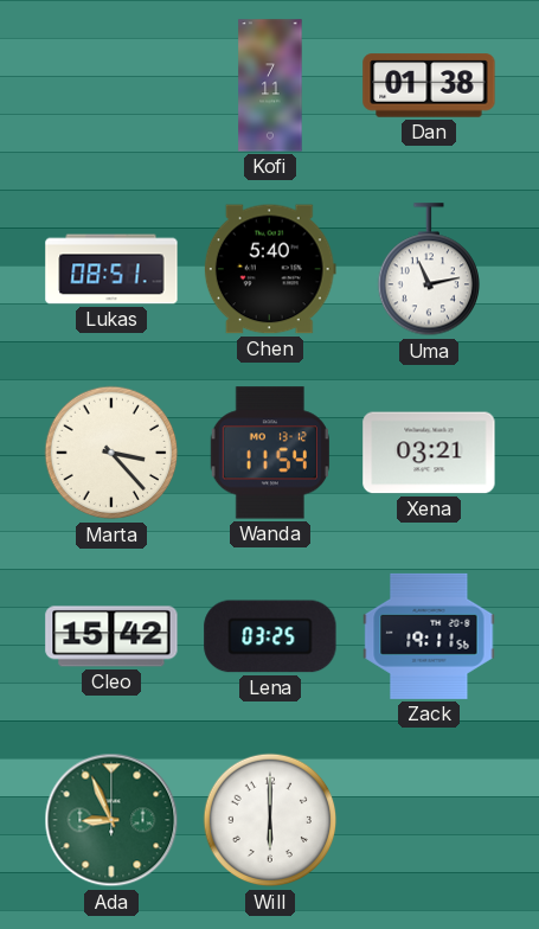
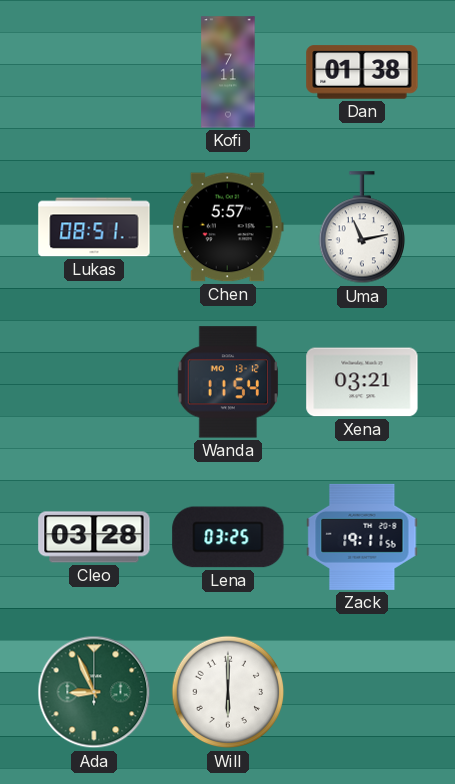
Chen: 5:40 -> 5:57
Marta: 3:23 -> none
Cleo: 15:42 -> 03:28
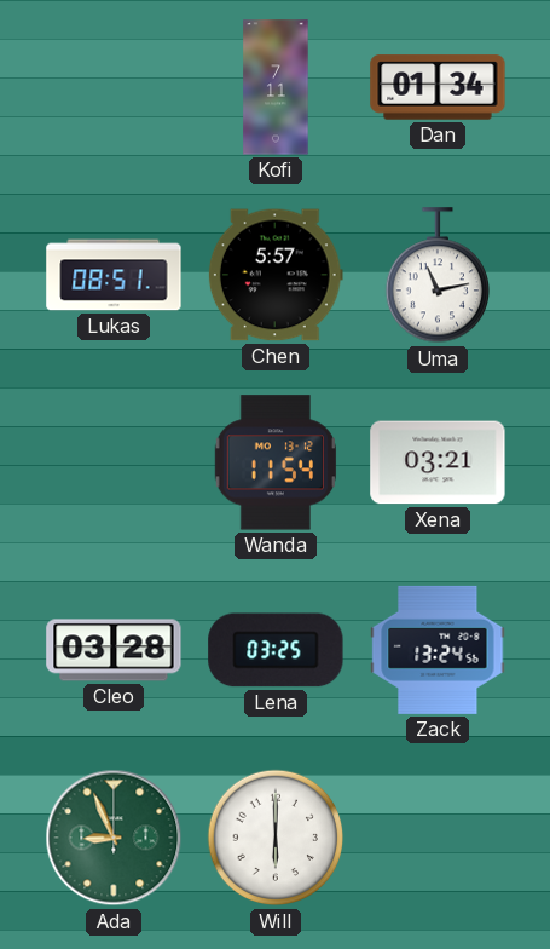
Dan: 01:38 -> 01:34
Zack: 19:11 -> 13:24
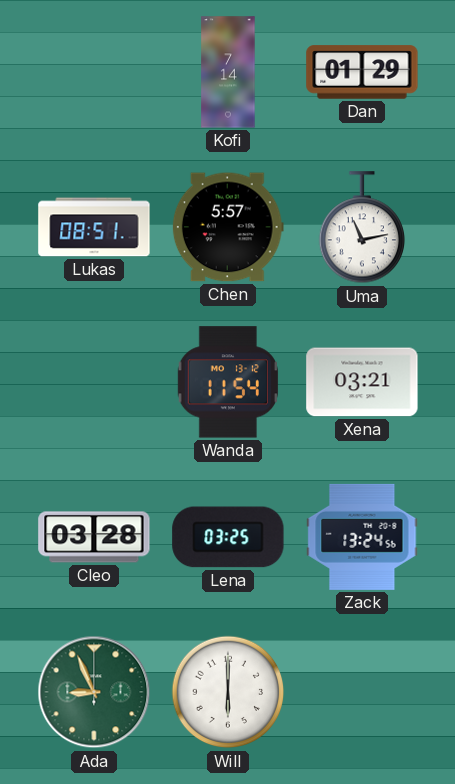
Kofi: 7:11 -> 7:14
Dan: 01:34 -> 01:29
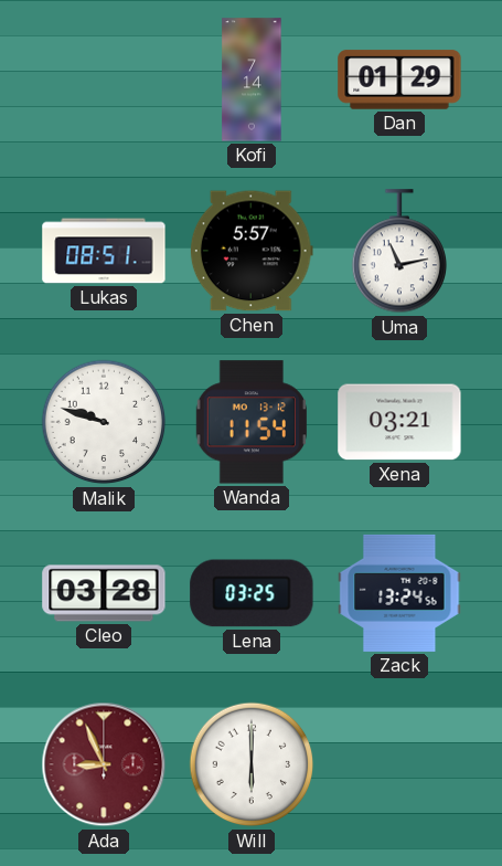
Malik: none -> 9:48
Ada dial: green -> burgundy
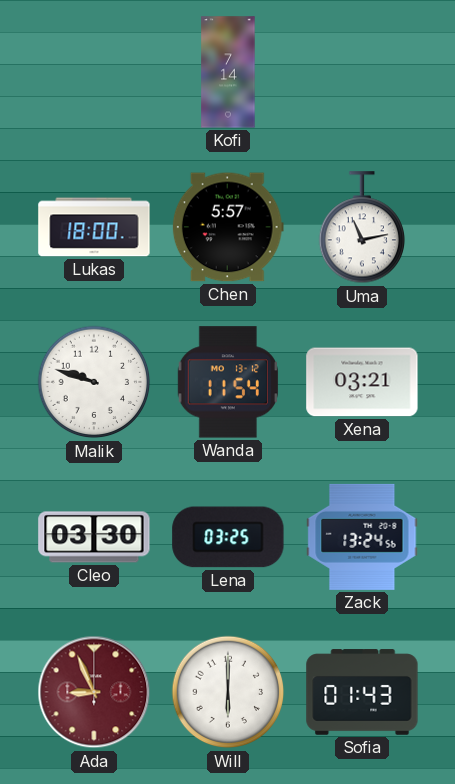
Dan: 01:29 -> none
Lukas: 08:51 -> 18:00
Cleo: 03:28 -> 03:30
Sofia: none -> 01:43
